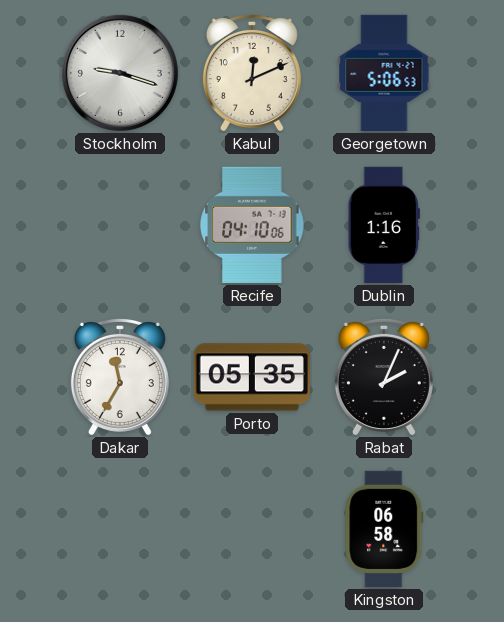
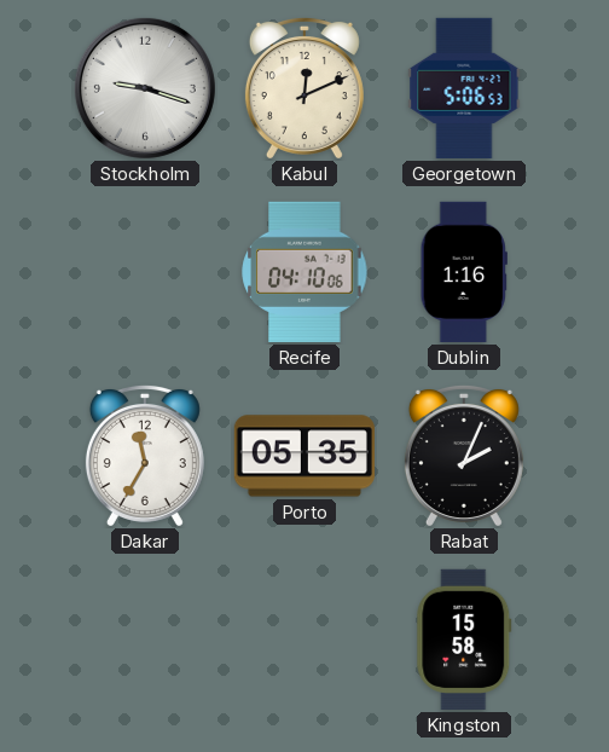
Kingston: 06:58 -> 15:58
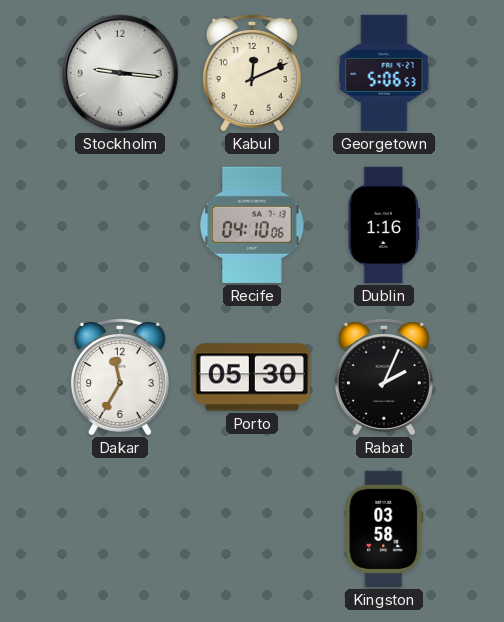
Stockholm: 9:18 -> 9:16
Porto: 05:35 -> 05:30
Kingston: 15:58 -> 03:58
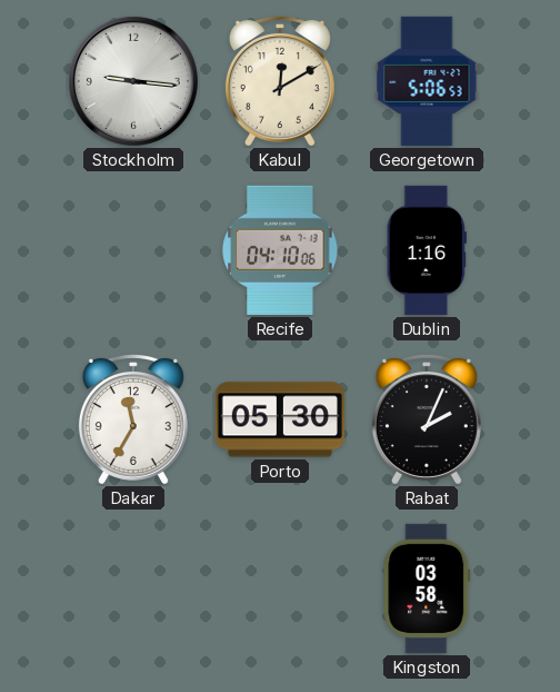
Kabul: 12:11 -> 12:10
